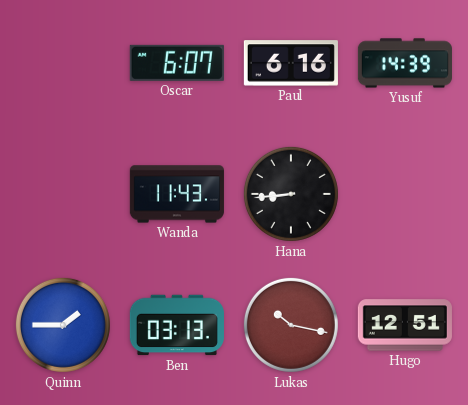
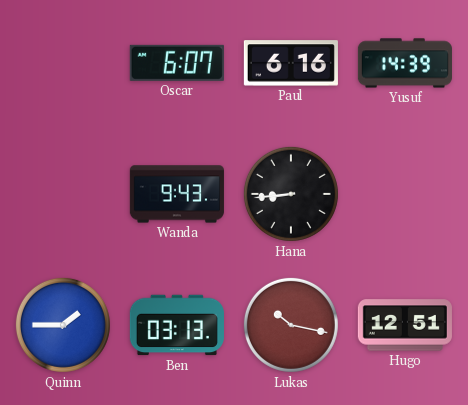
Wanda: 11:43 -> 9:43
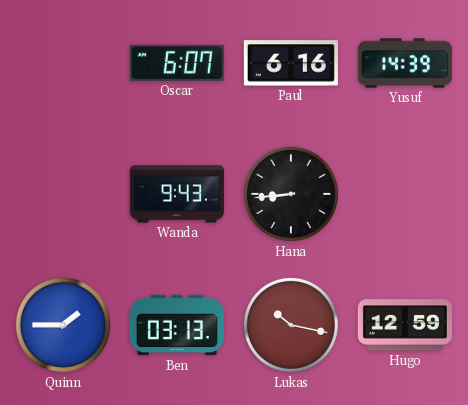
Hugo: 12:51 -> 12:59
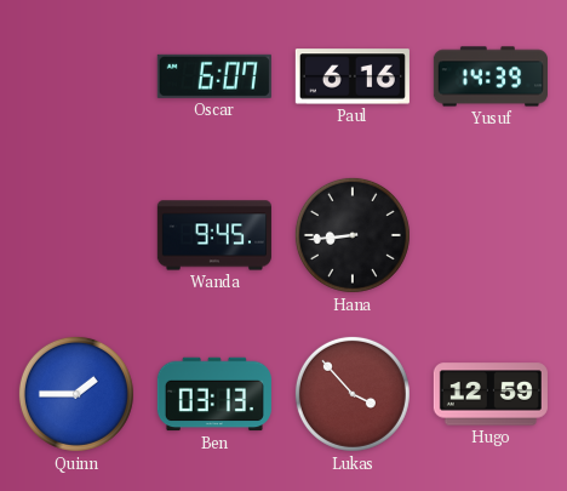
Wanda: 9:43 -> 9:45
Lukas: 10:17 -> 3:53
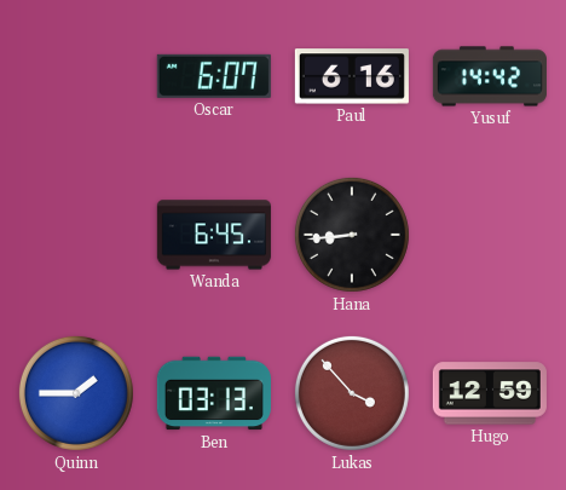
Yusuf: 14:39 -> 14:42
Wanda: 9:45 -> 6:45
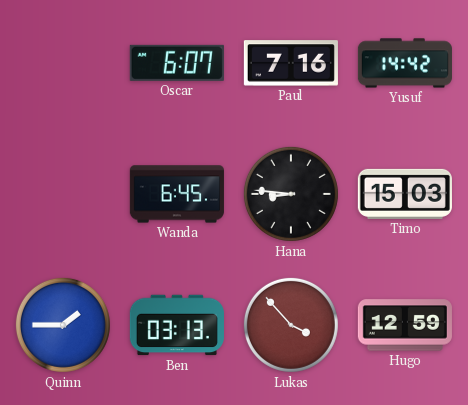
Paul: 6:16 -> 7:16
Hana: 8:44 -> 8:46
Timo: none -> 15:03
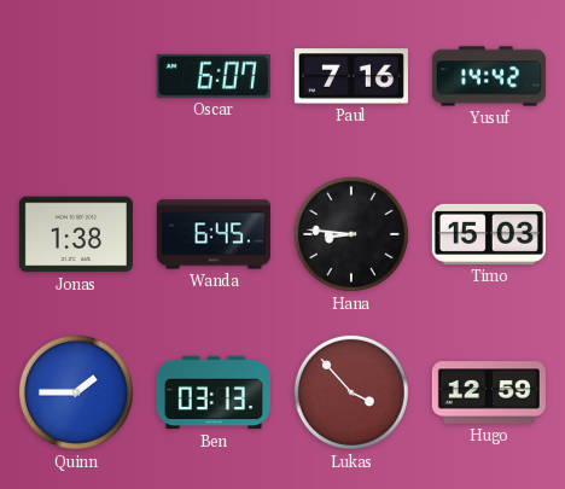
Jonas: none -> 1:38
